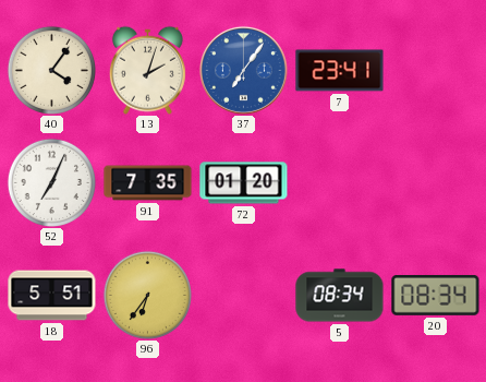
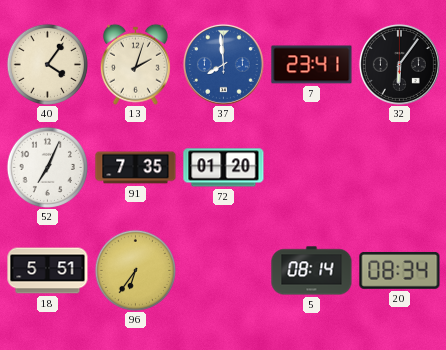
37: 7:06 -> 7:59
32: none -> 6:06
5: 08:34 -> 08:14
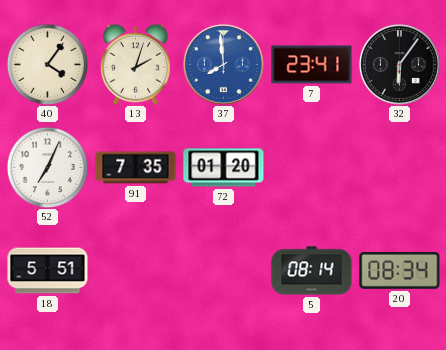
96: 6:36 -> none
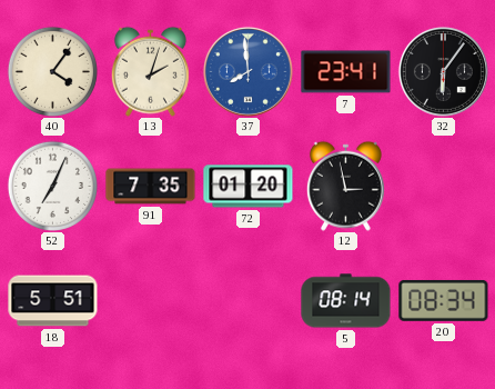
12: none -> 2:58
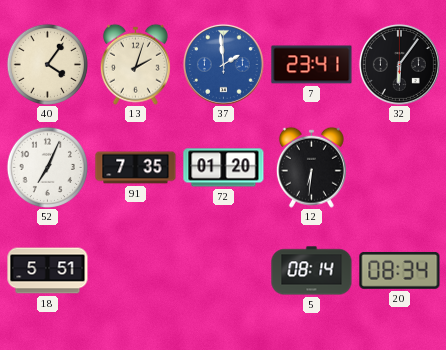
37: 7:59 -> 1:59
12: 2:58 -> 6:31
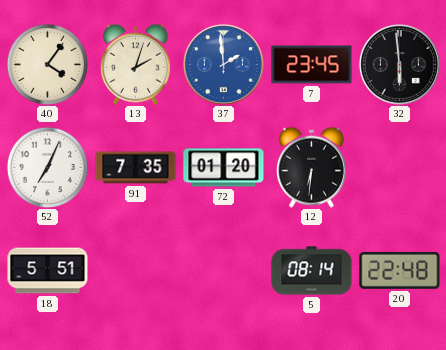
7: 23:41 -> 23:45
32: 6:06 -> 5:59
20: 08:34 -> 22:48
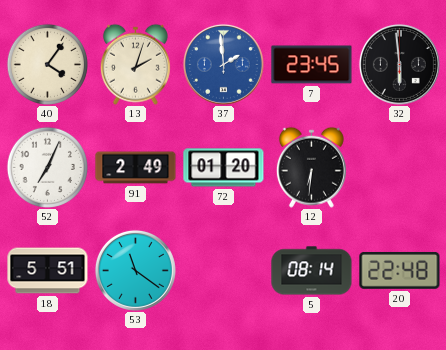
91: 7:35 -> 2:49
53: none -> 11:21
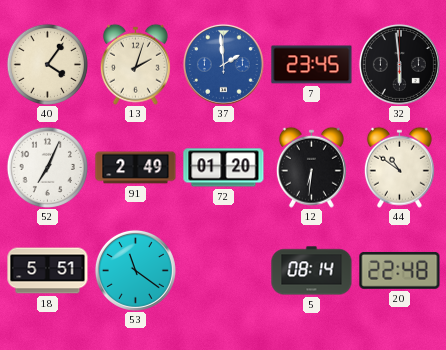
44: none -> 10:51
